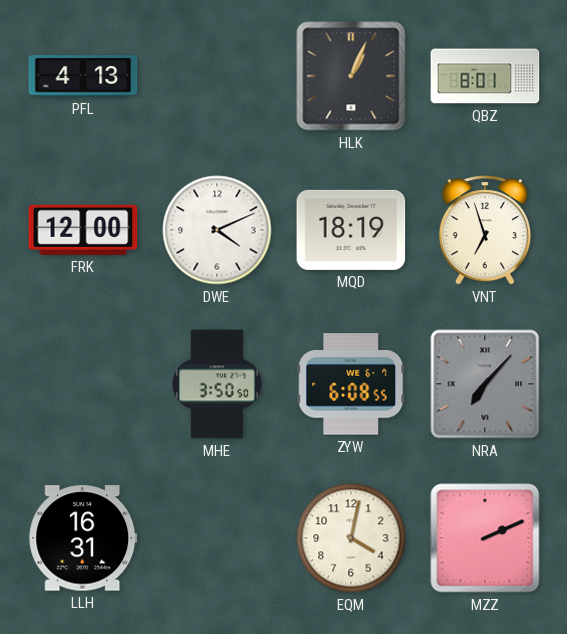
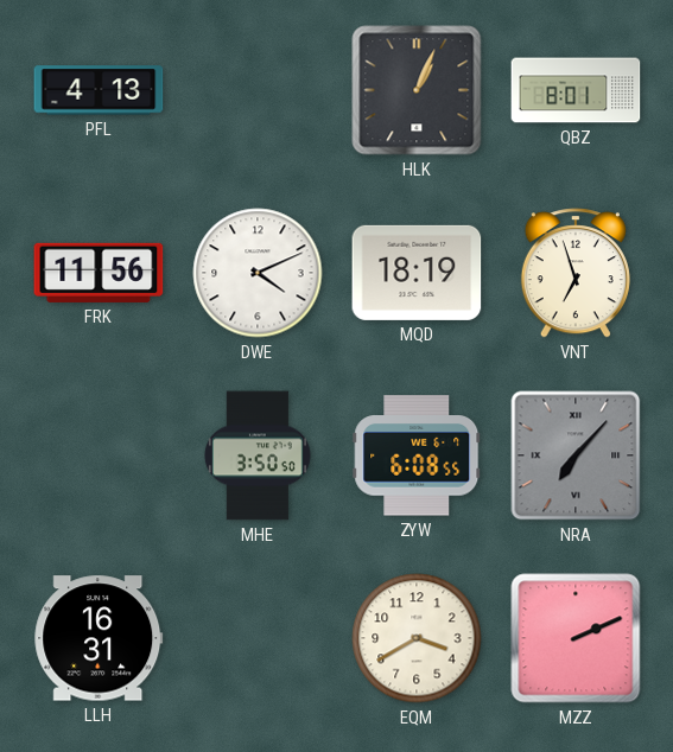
FRK: 12:00 -> 11:56
EQM: 4:02 -> 3:40
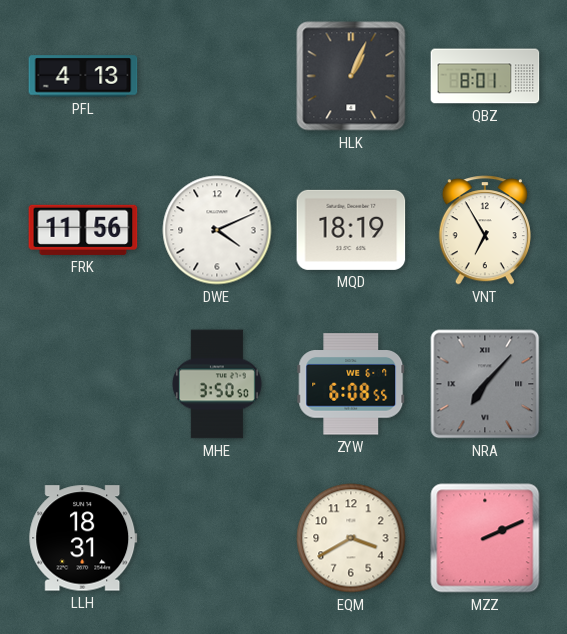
VNT: 6:57 -> 6:55
LLH: 16:31 -> 18:31
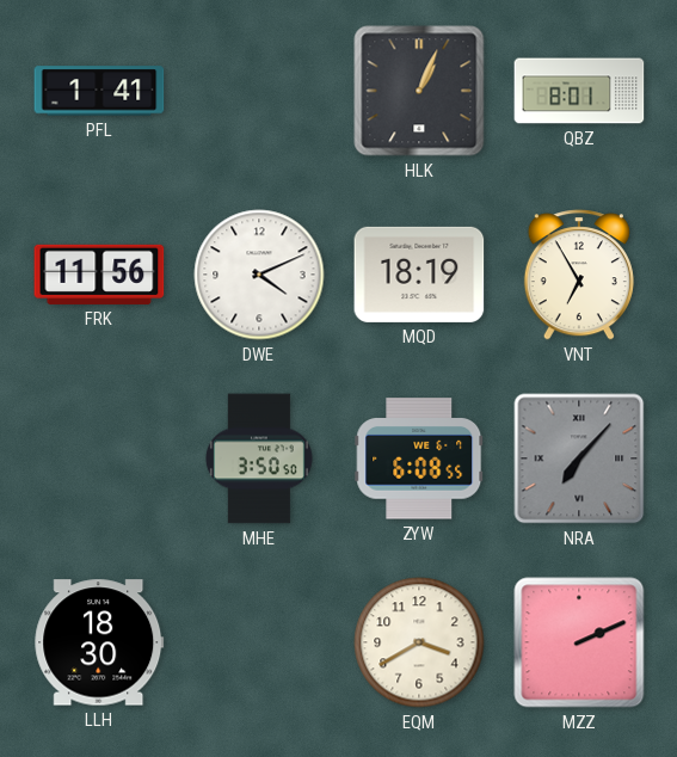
PFL: 4:13 -> 1:41
LLH: 18:31 -> 18:30
